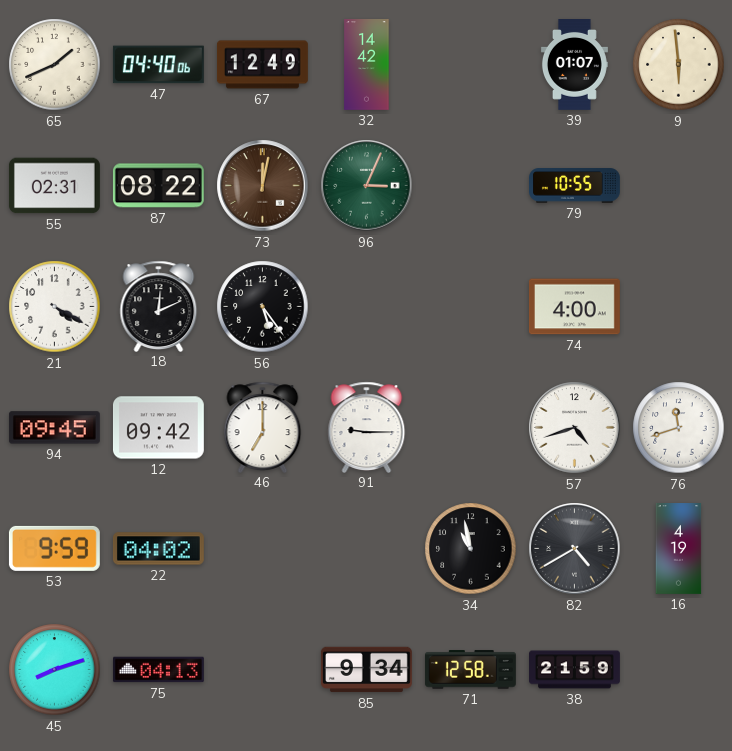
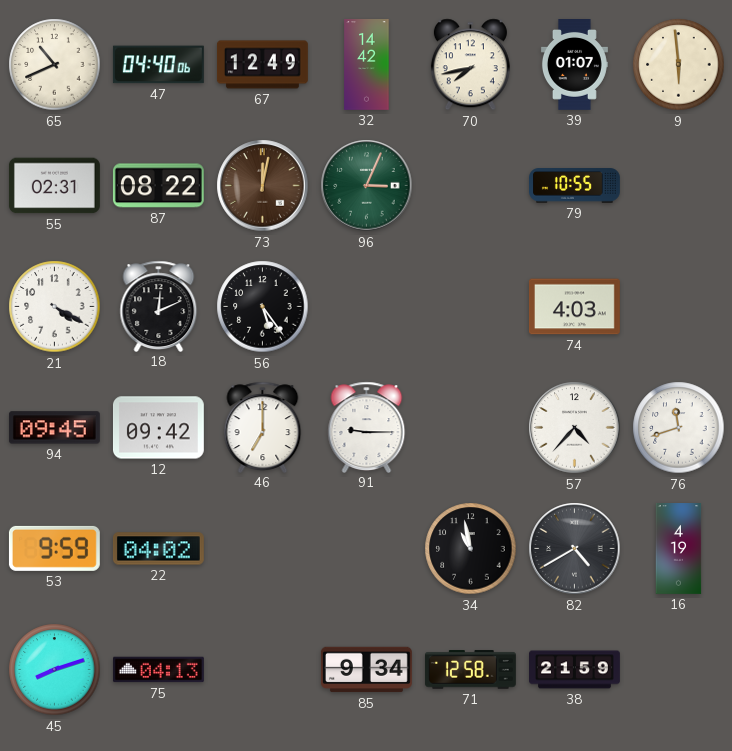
65: 1:41 -> 10:41
70: none -> 7:43
74: 4:00 -> 4:03
57: 4:42 -> 4:37
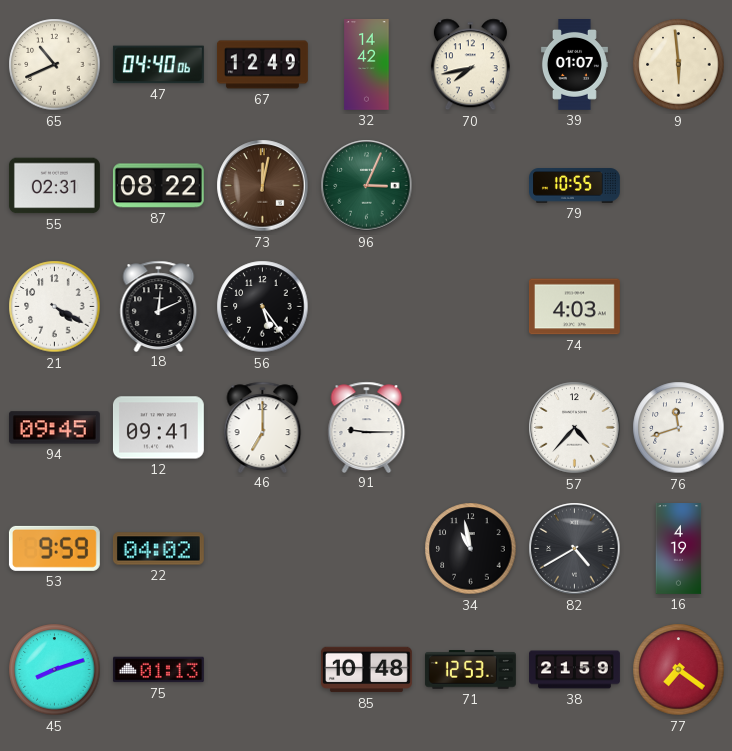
12: 09:42 -> 09:41
75: 04:13 -> 01:13
85: 9:34 -> 10:48
71: 12:58 -> 12:53
77: none -> 7:21
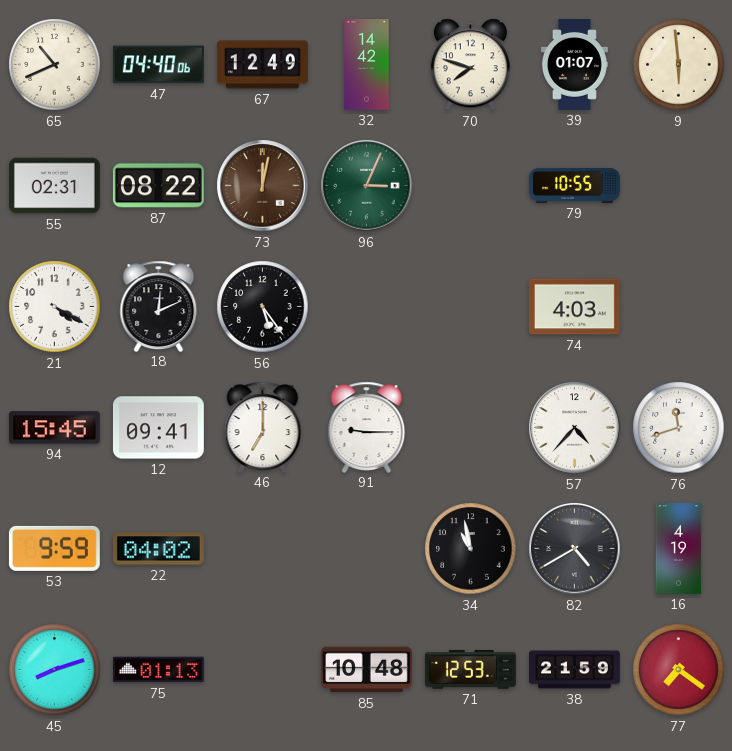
70: 7:43 -> 7:48
94: 09:45 -> 15:45
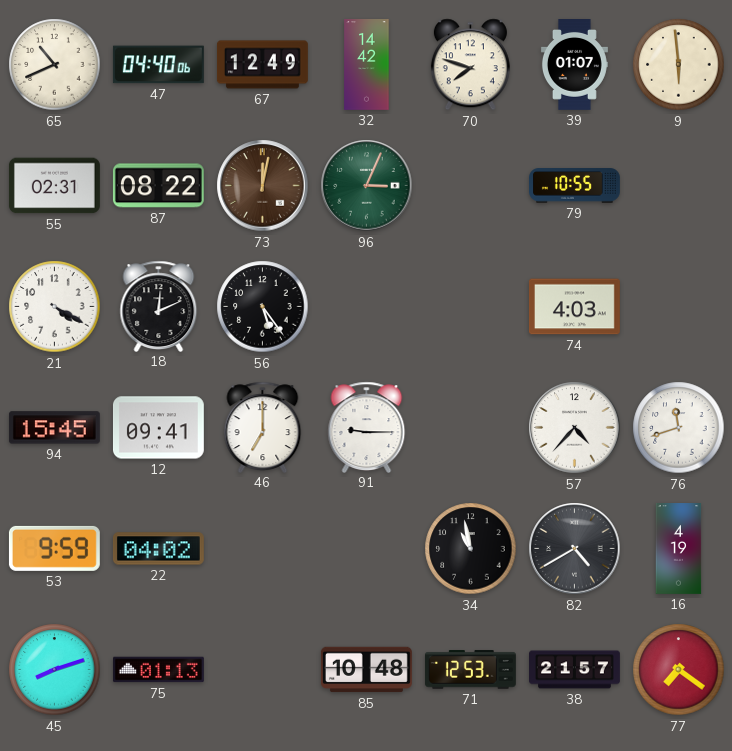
38: 21:59 -> 21:57
